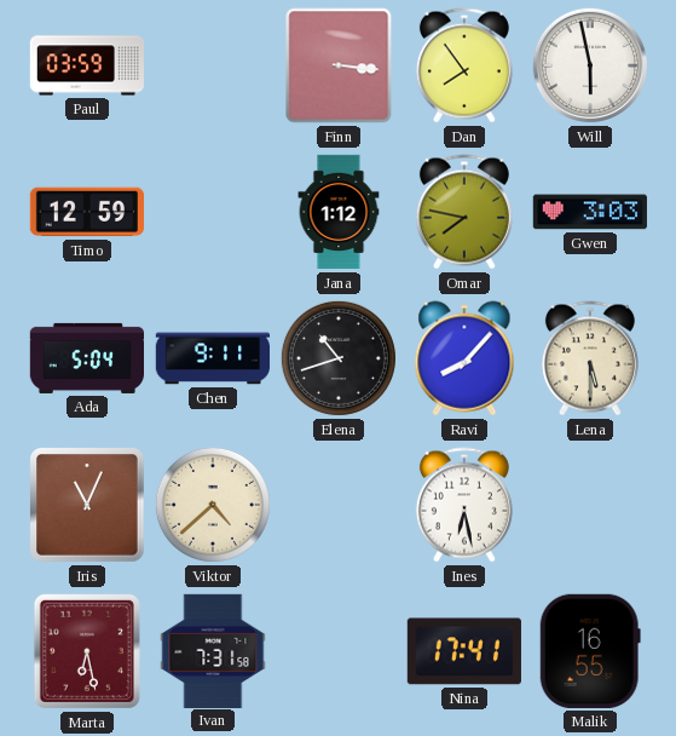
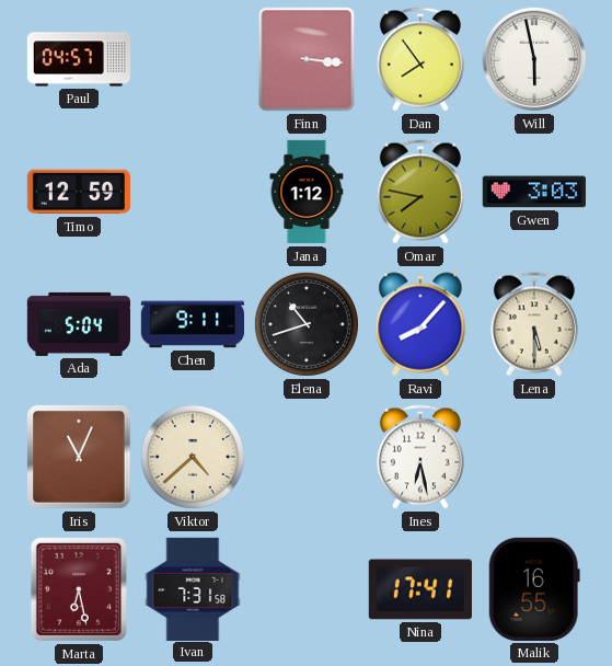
Paul: 03:59 -> 04:57
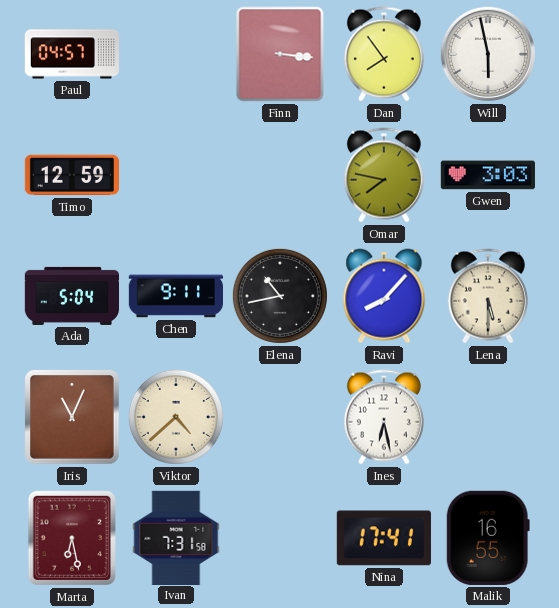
Jana: 1:12 -> none
Elena: 10:42 -> 10:43
